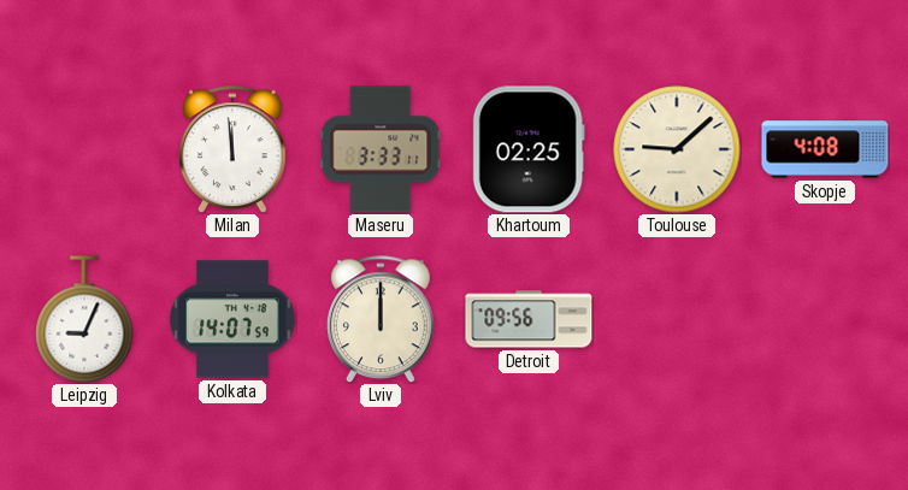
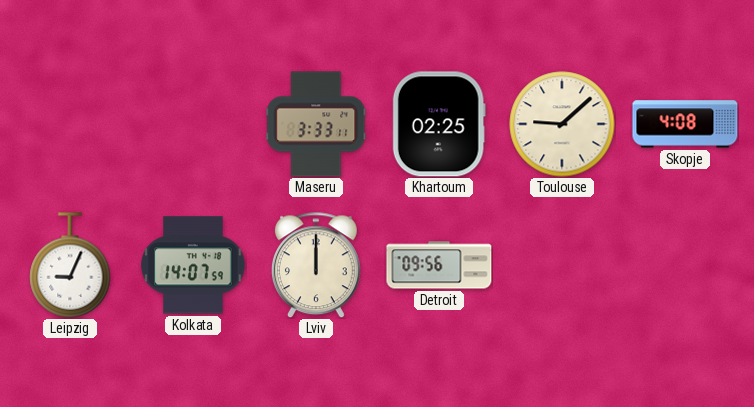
Milan: 11:59 -> none
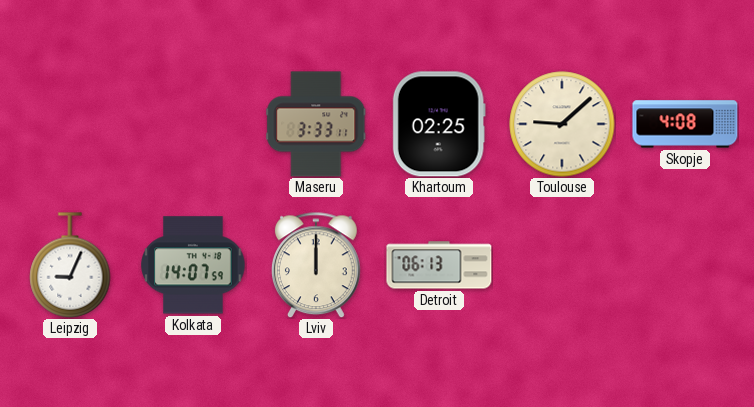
Detroit: 09:56 -> 06:13
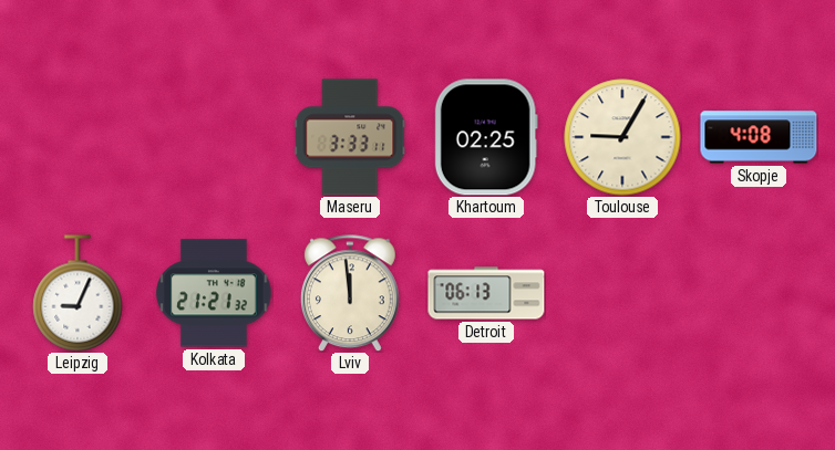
Toulouse: 9:08 -> 9:05
Kolkata: 14:07 -> 21:21
Lviv: 12:00 -> 11:59
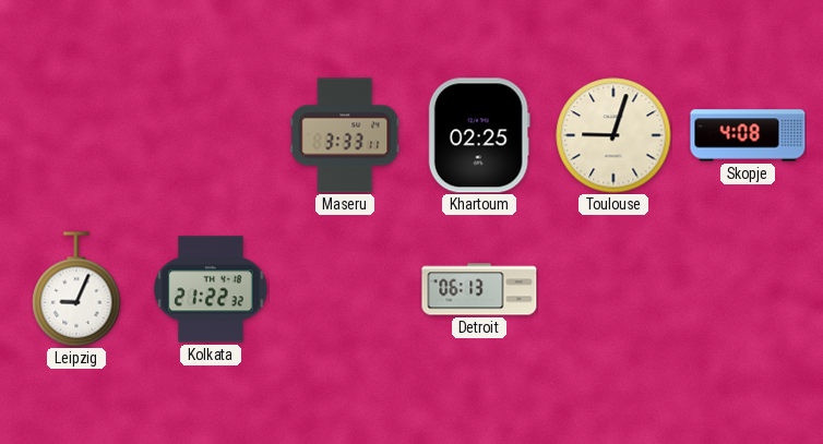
Toulouse: 9:05 -> 9:03
Kolkata: 21:21 -> 21:22
Lviv: 11:59 -> none
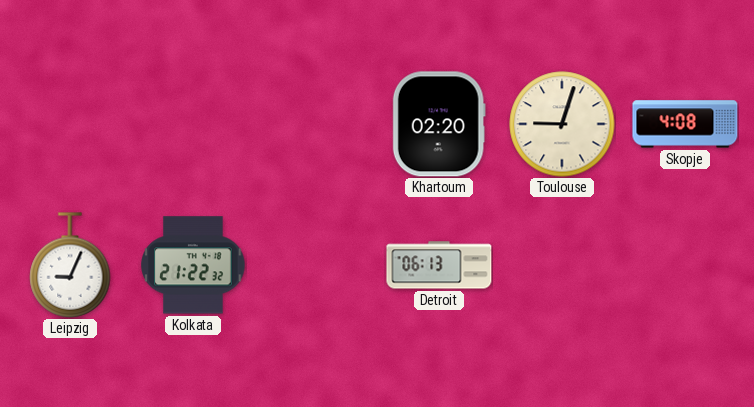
Maseru: 3:33 -> none
Khartoum: 02:25 -> 02:20
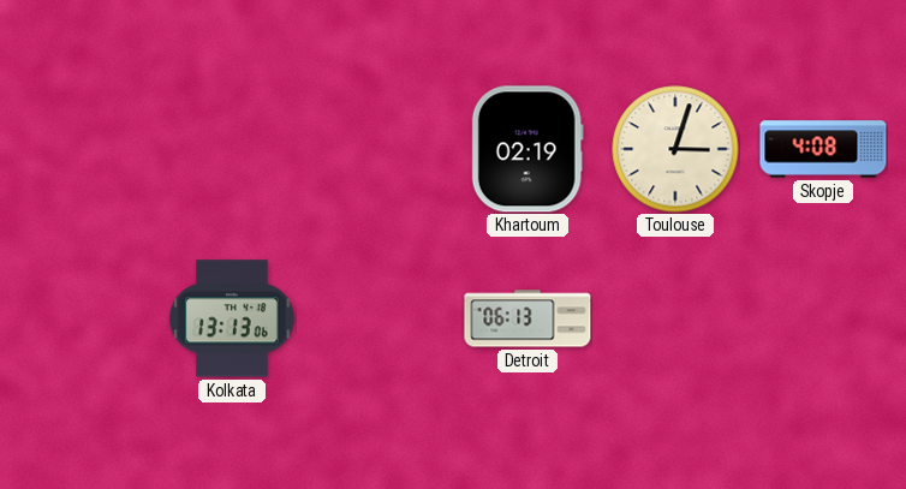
Khartoum: 02:20 -> 02:19
Toulouse: 9:03 -> 3:03
Leipzig: 9:04 -> none
Kolkata: 21:22 -> 13:13
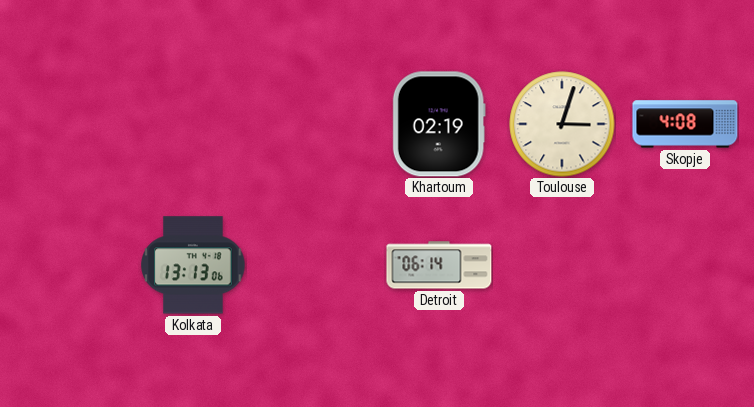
Detroit: 06:13 -> 06:14
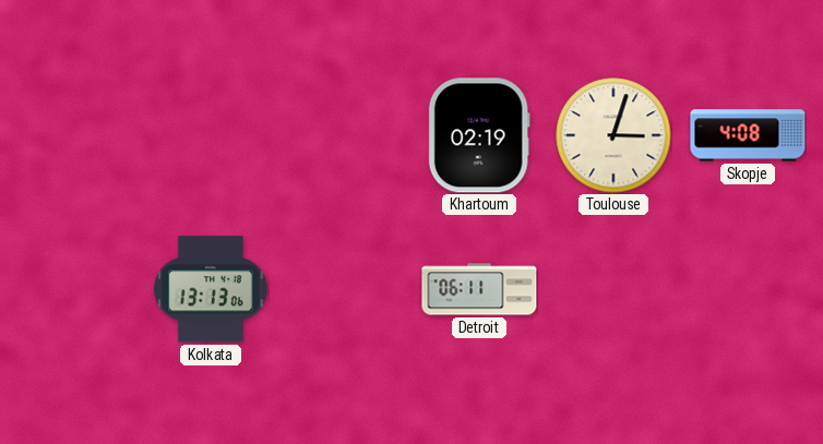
Detroit: 06:14 -> 06:11
